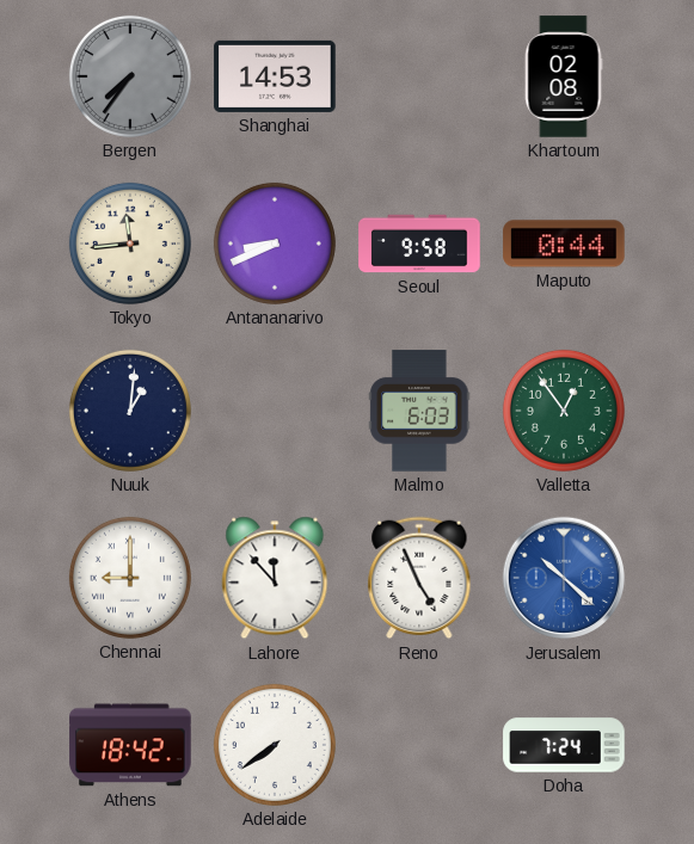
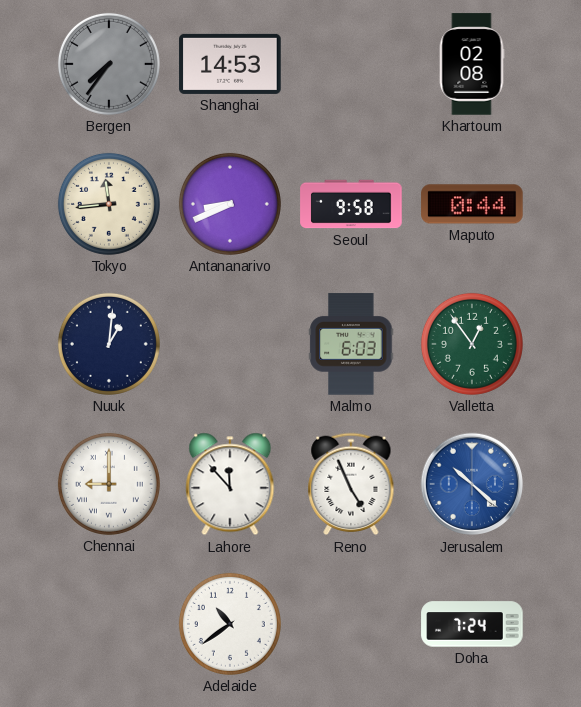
Athens: 18:42 -> none
Adelaide: 7:39 -> 10:39
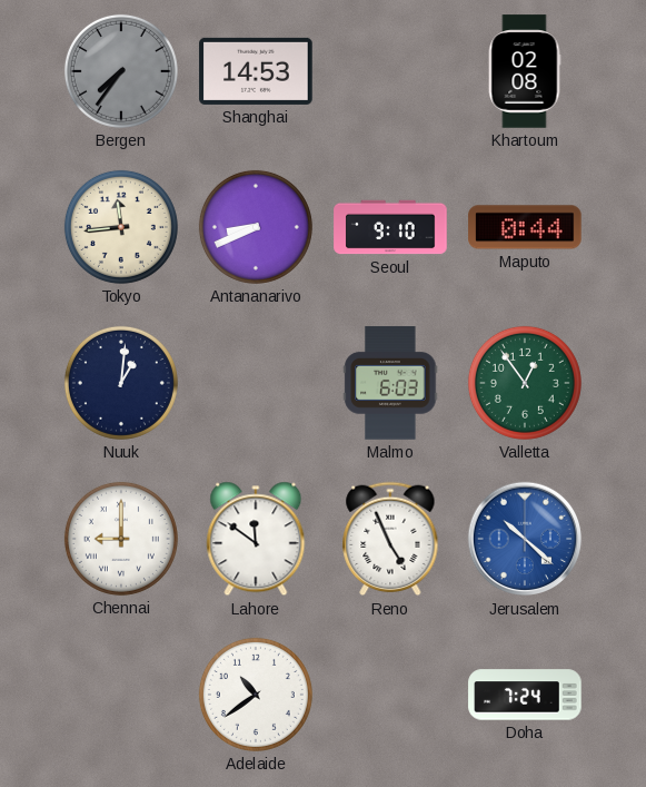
Seoul: 9:58 -> 9:10
Lahore: 11:53 -> 11:51
